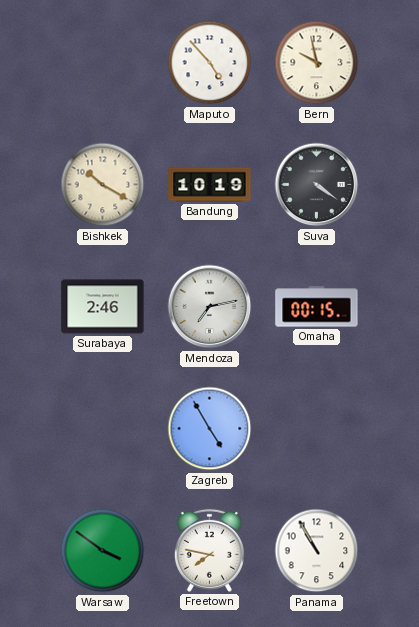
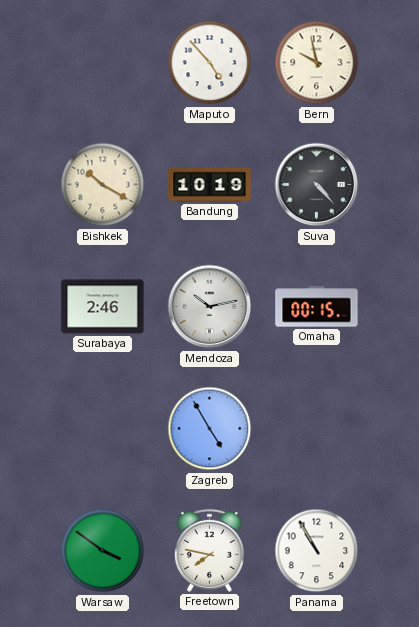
Suva: 4:21 -> 4:23
Mendoza: 7:13 -> 10:13
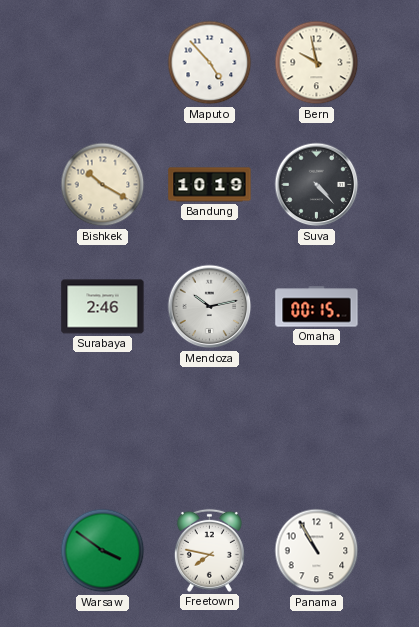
Zagreb: 4:55 -> none
